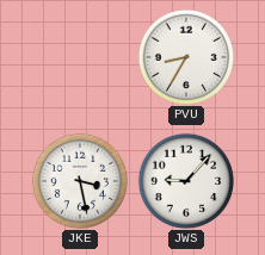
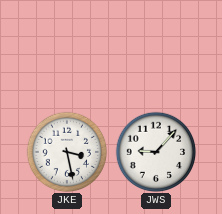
PVU: 8:35 -> none
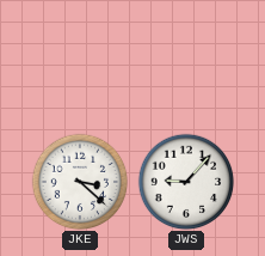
JKE: 3:28 -> 3:22
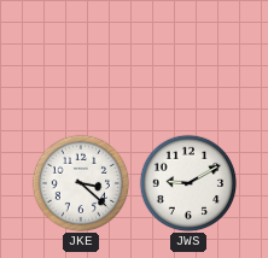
JWS: 9:07 -> 9:10
